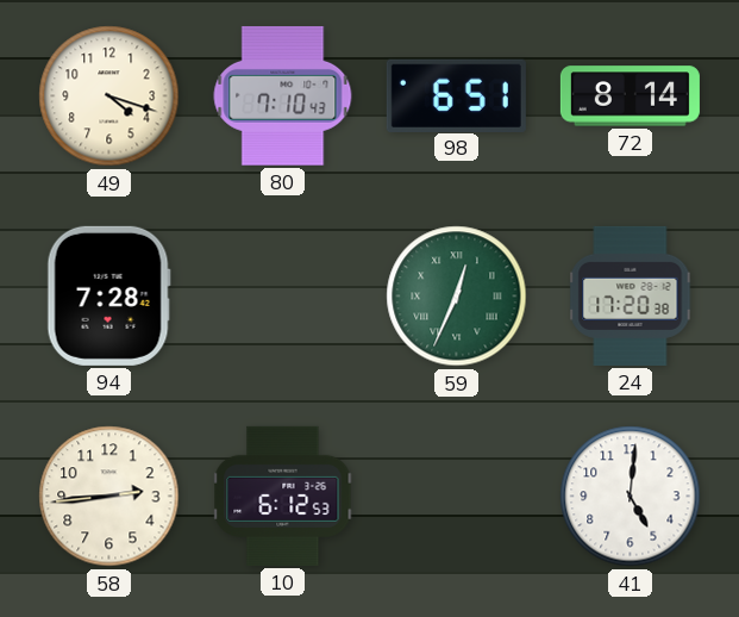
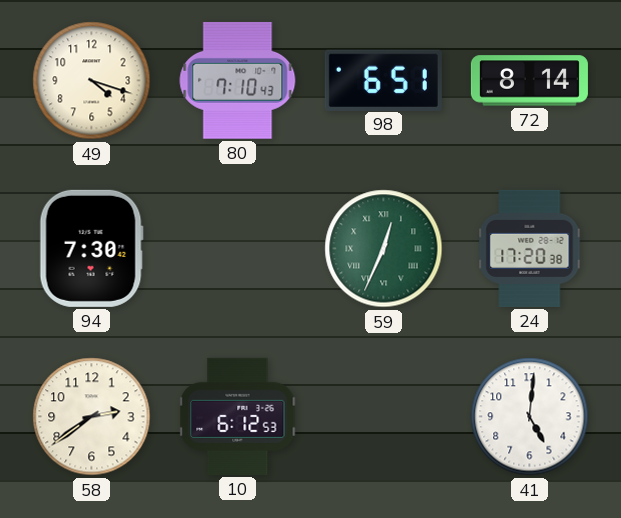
94: 7:28 -> 7:30
58: 2:44 -> 2:39
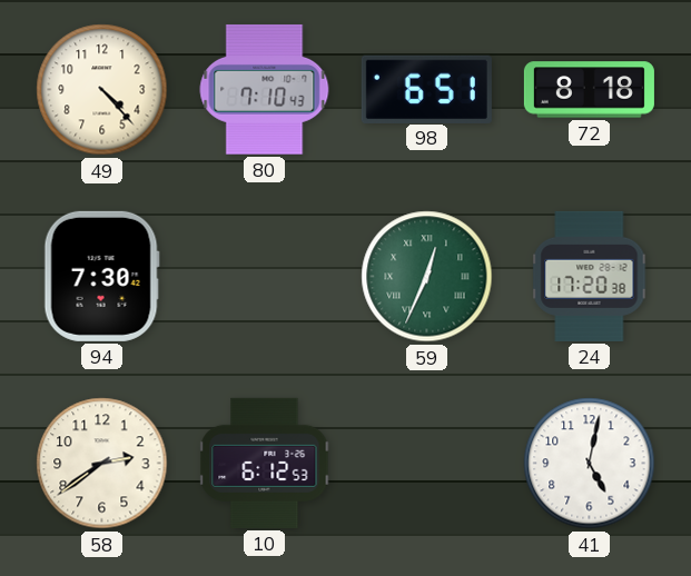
49: 4:18 -> 4:23
72: 8:14 -> 8:18
41: 5:01 -> 5:02
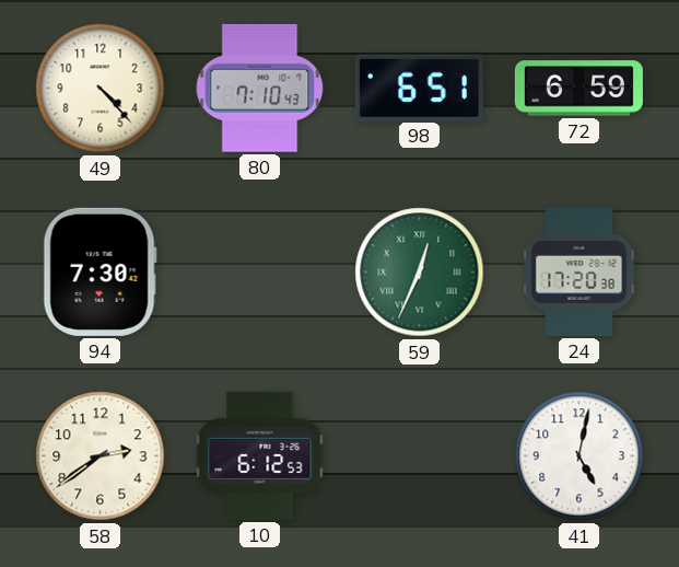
72: 8:18 -> 6:59
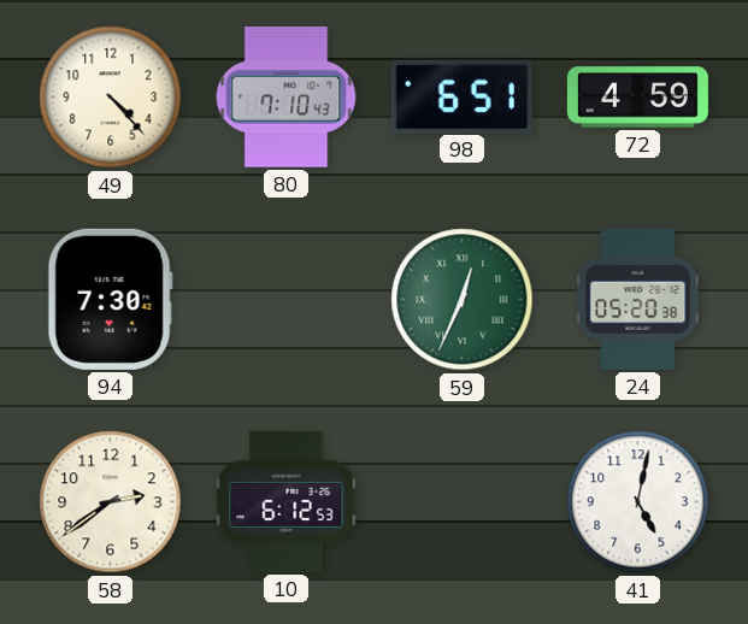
72: 6:59 -> 4:59
24: 17:20 -> 05:20
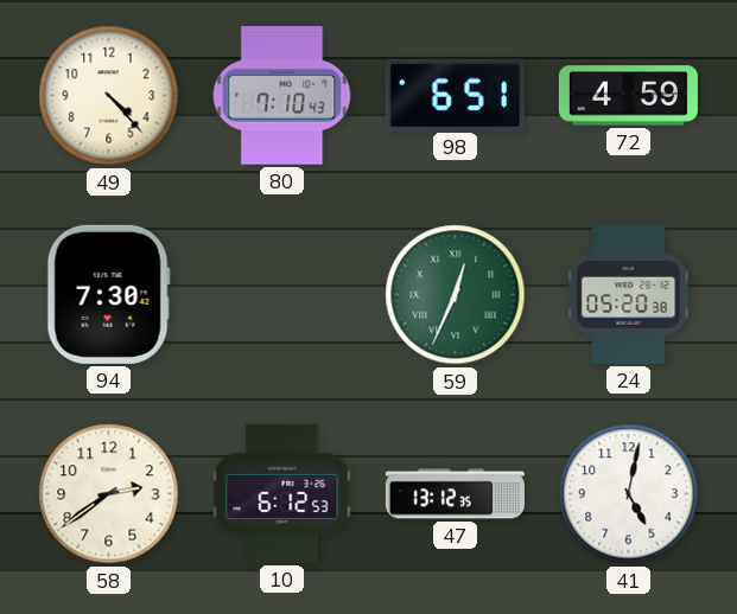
47: none -> 13:12
